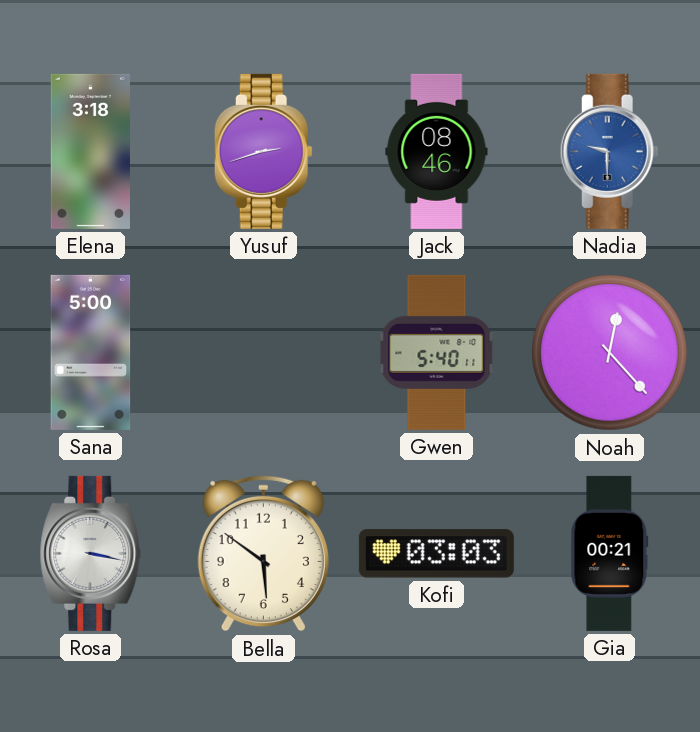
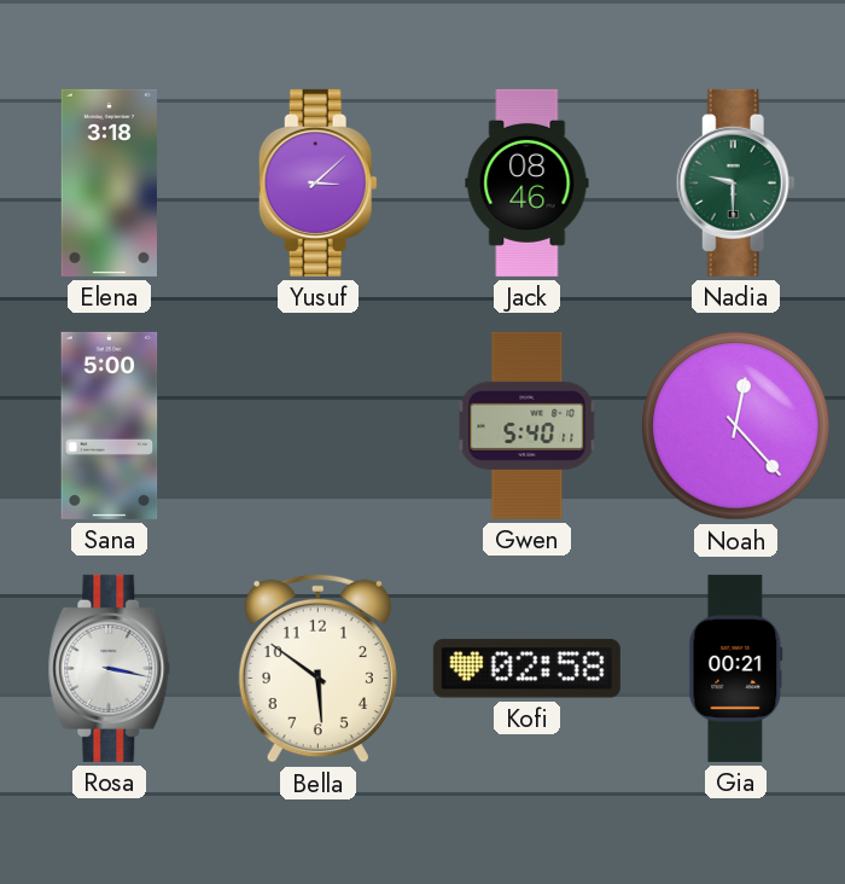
Yusuf: 2:42 -> 3:08
Nadia dial: blue -> green
Kofi: 03:03 -> 02:58
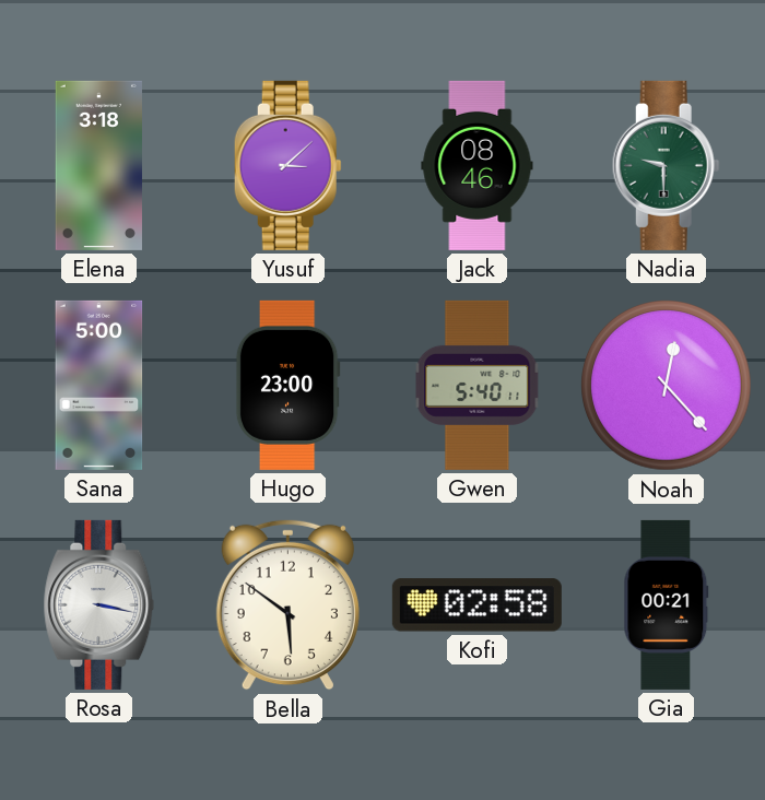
Hugo: none -> 23:00
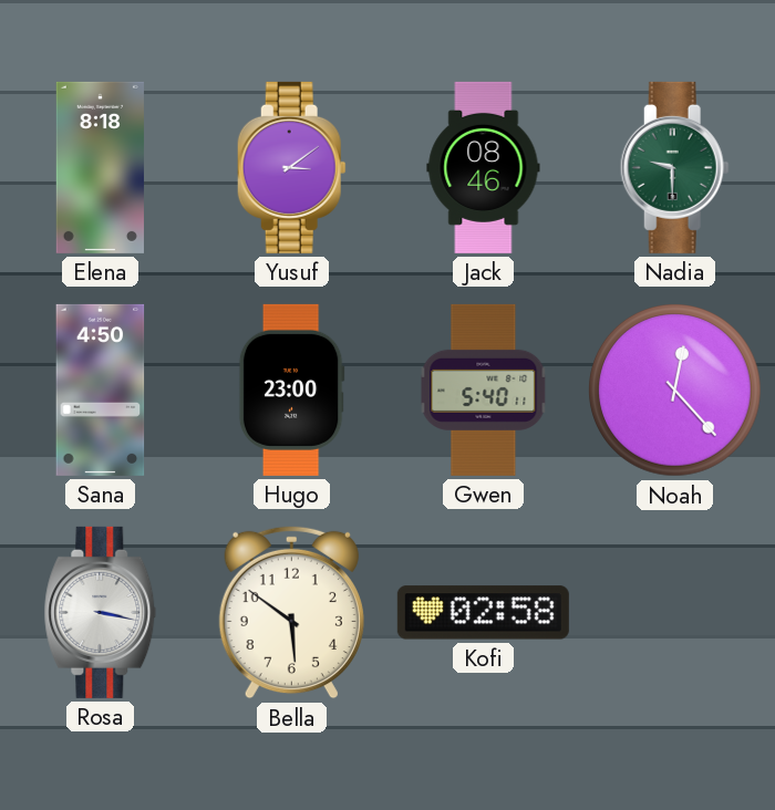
Elena: 3:18 -> 8:18
Yusuf: 3:08 -> 3:09
Sana: 5:00 -> 4:50
Gia: 00:21 -> none
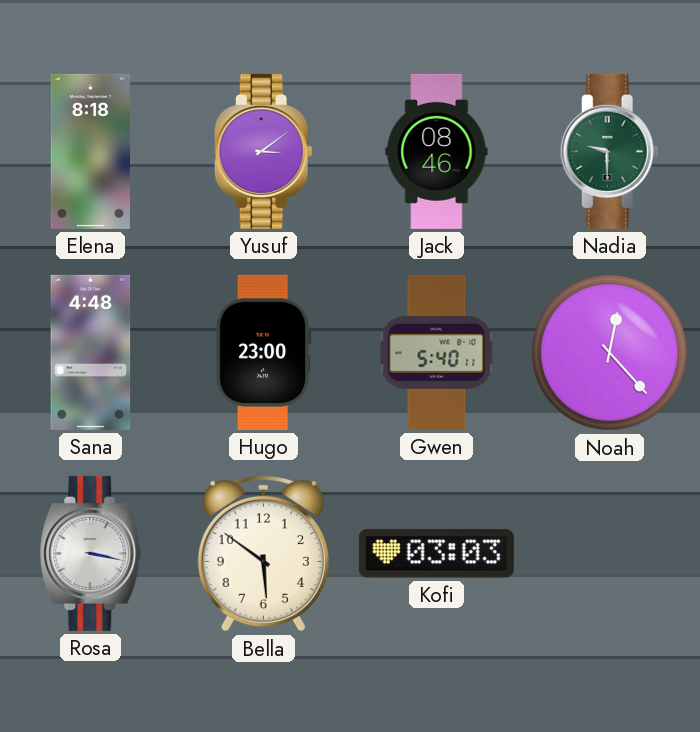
Sana: 4:50 -> 4:48
Kofi: 02:58 -> 03:03
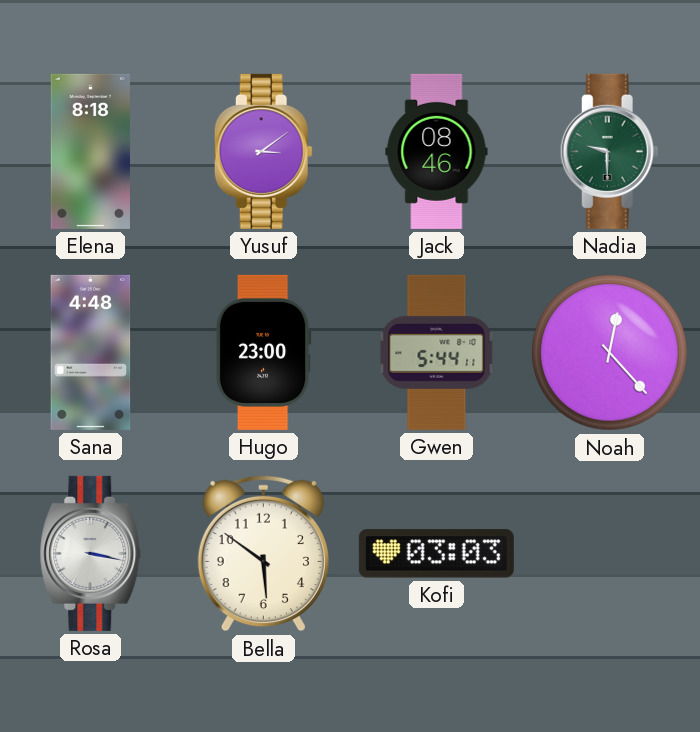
Gwen: 5:40 -> 5:44
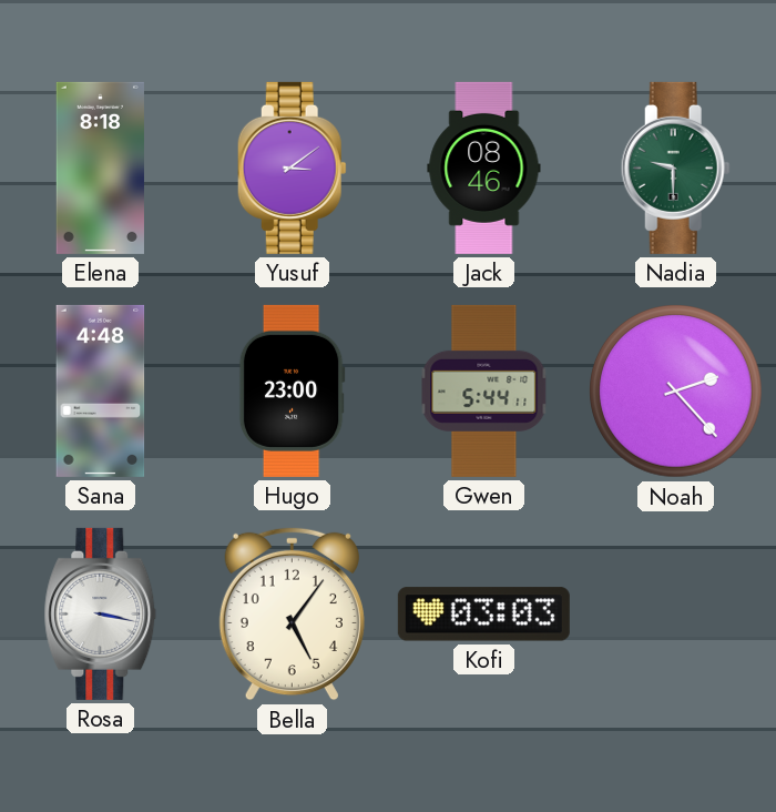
Noah: 12:23 -> 2:23
Bella: 5:51 -> 5:06
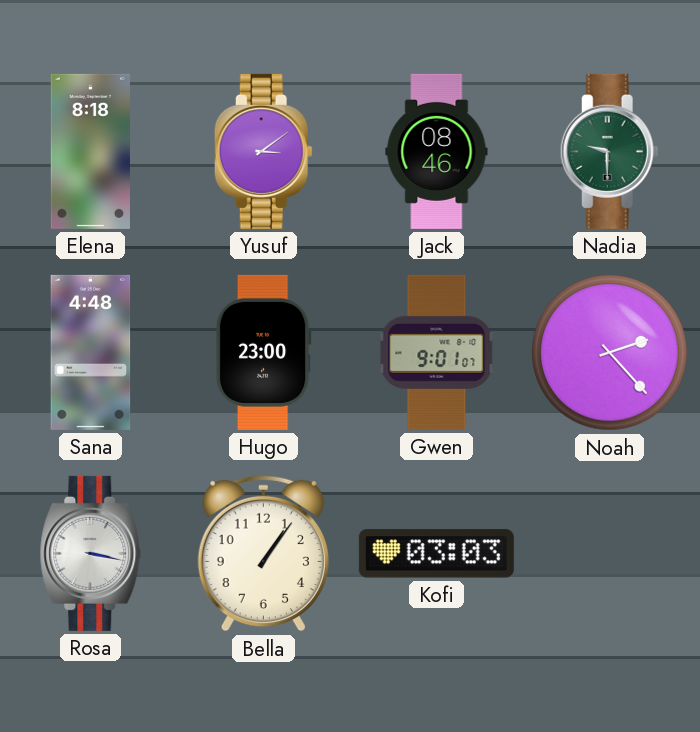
Gwen: 5:44 -> 9:01
Bella: 5:06 -> 1:06
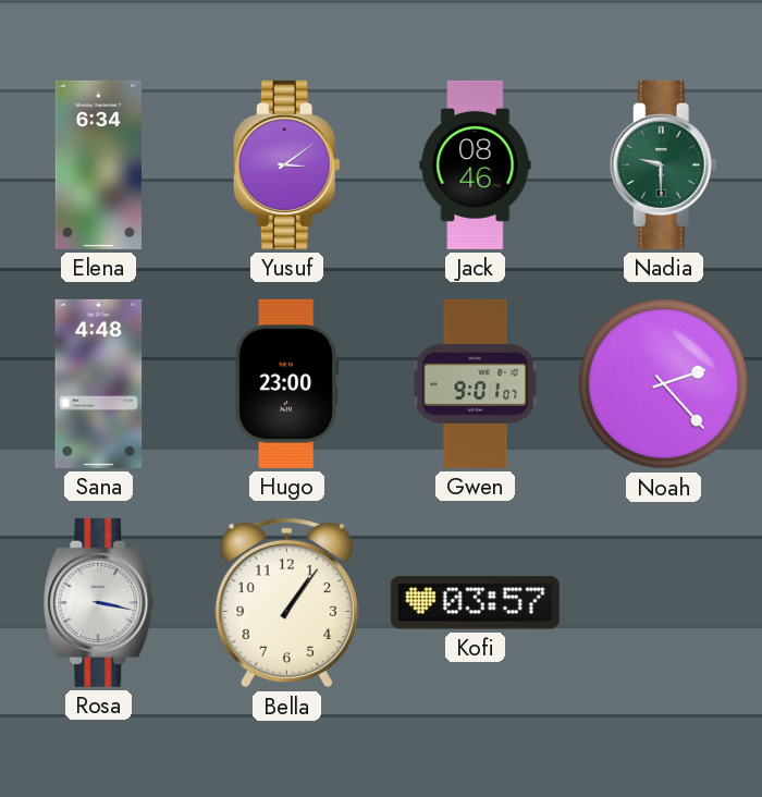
Elena: 8:18 -> 6:34
Kofi: 03:03 -> 03:57
